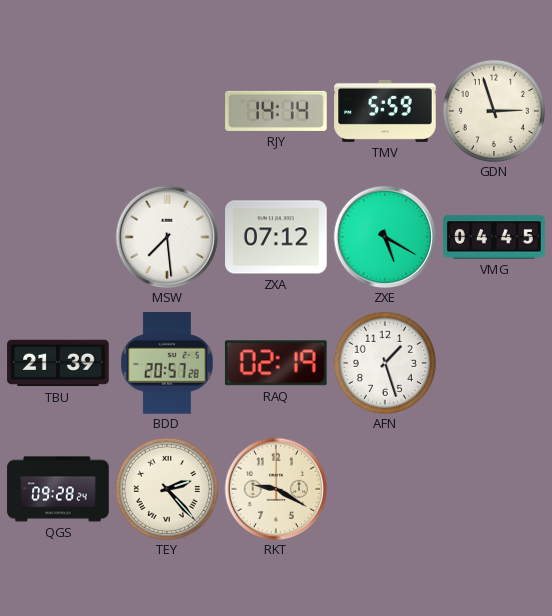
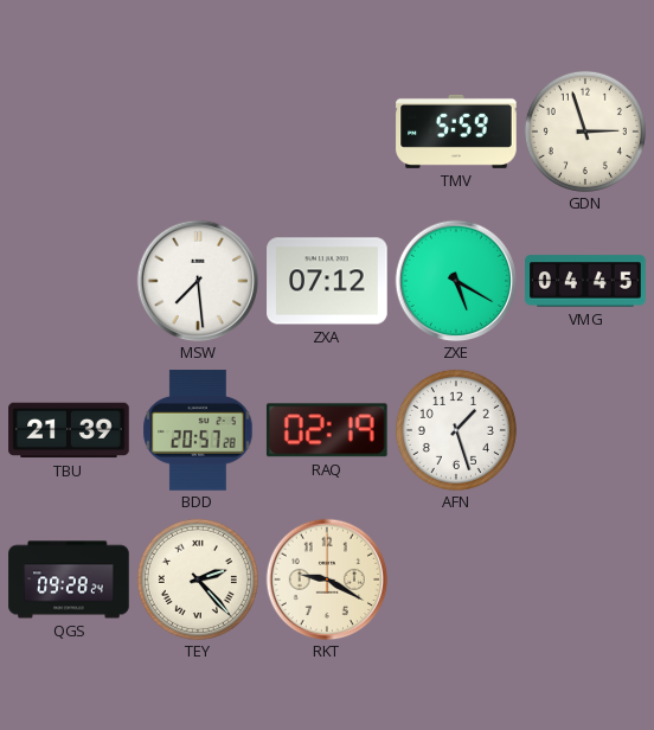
RJY: 14:14 -> none
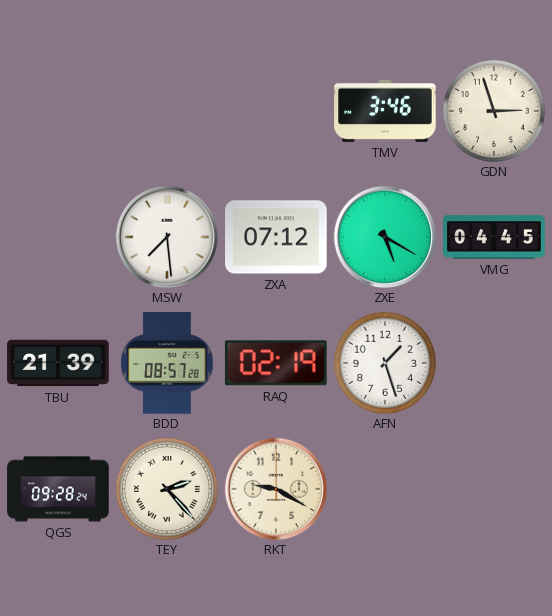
TMV: 5:59 -> 3:46
BDD: 20:57 -> 08:57
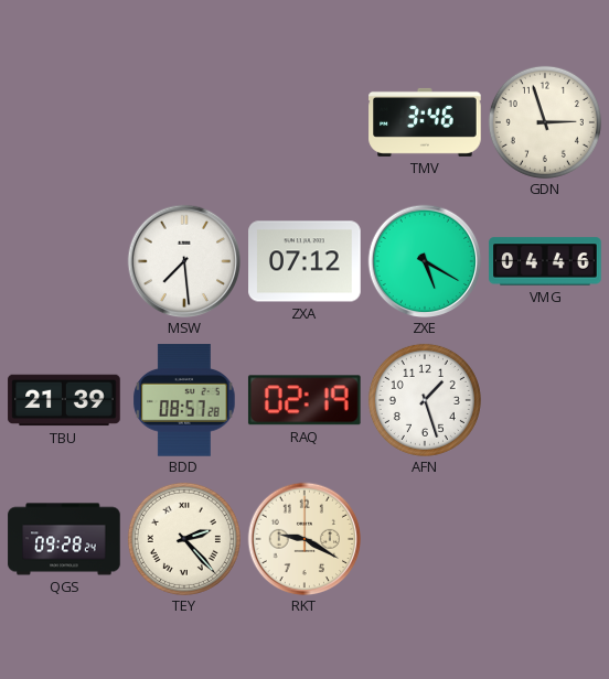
VMG: 04:45 -> 04:46
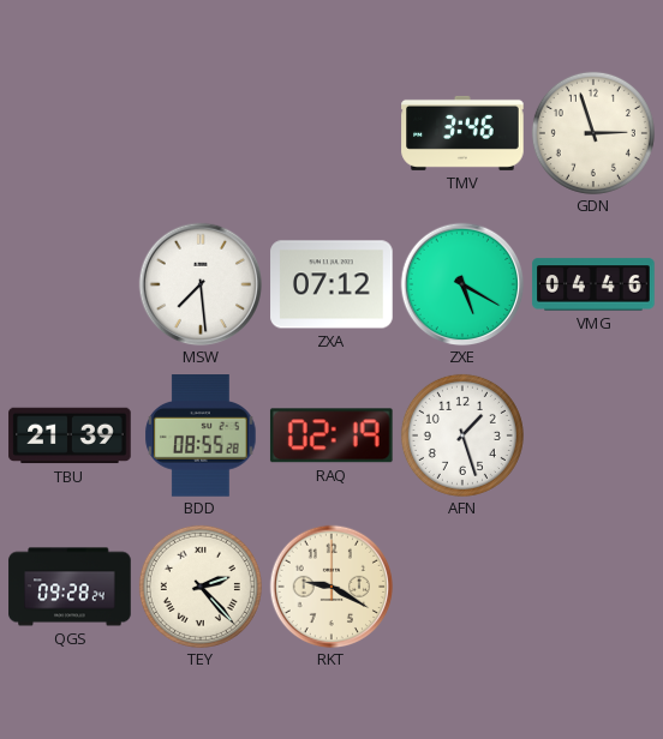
BDD: 08:57 -> 08:55
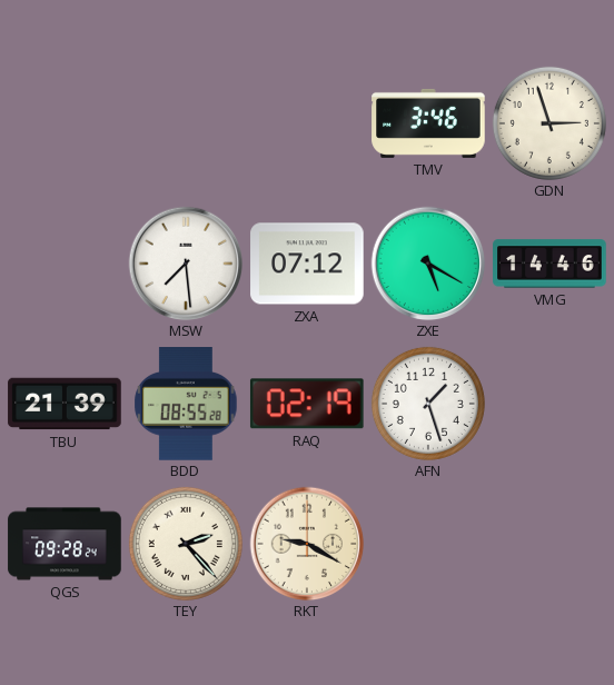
VMG: 04:46 -> 14:46
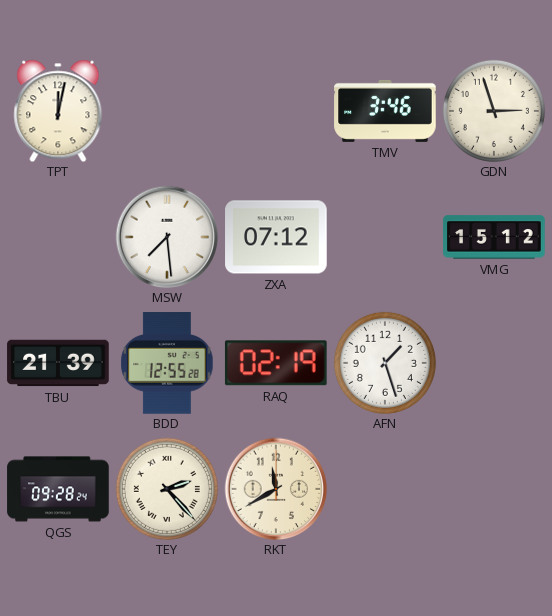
TPT: none -> 12:02
ZXE: 5:20 -> none
VMG: 14:46 -> 15:12
BDD: 08:55 -> 12:55
RKT: 9:20 -> 11:40
